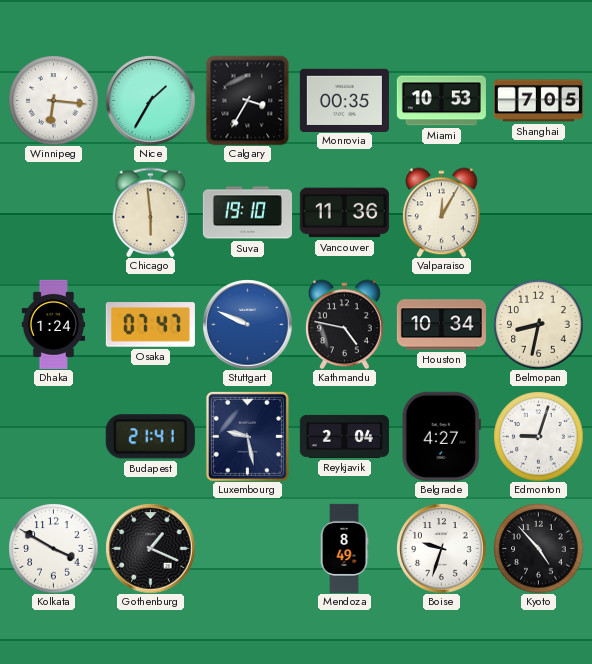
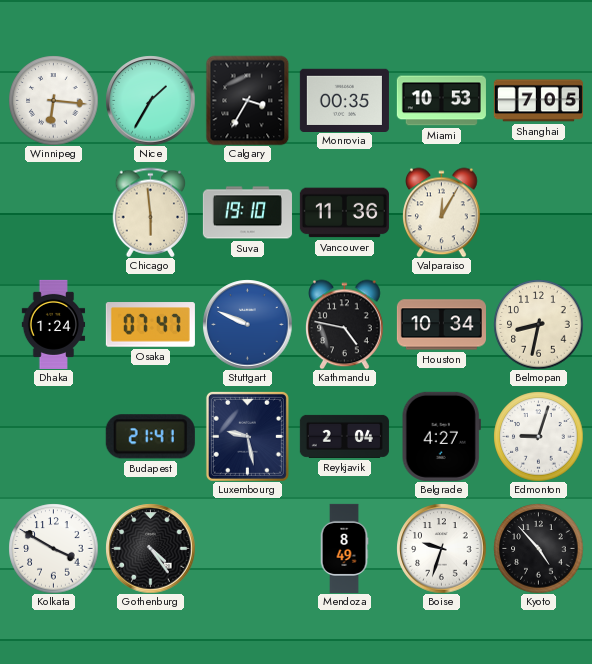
Gothenburg: 1:19 -> 4:24
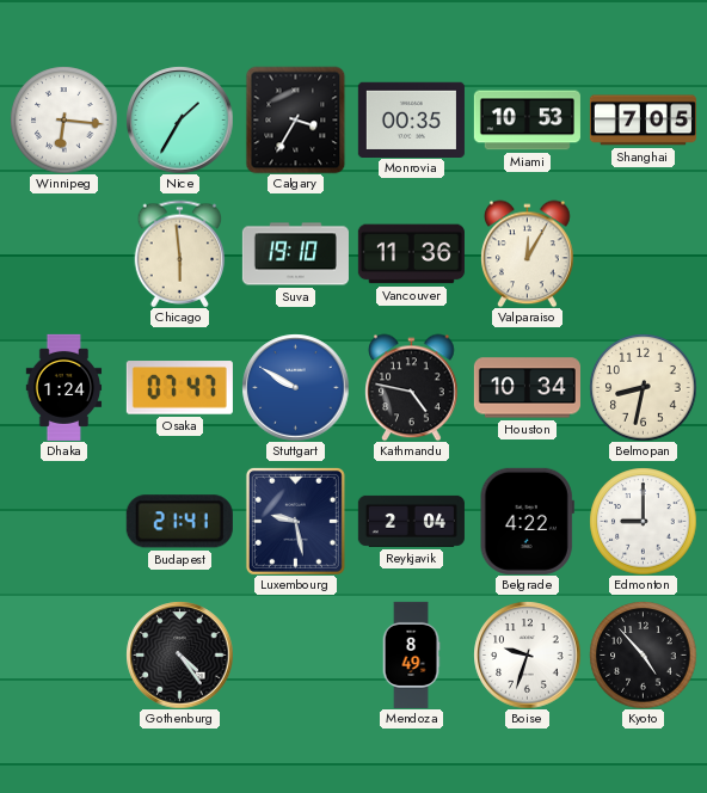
Stuttgart: 9:49 -> 9:50
Belgrade: 4:27 -> 4:22
Edmonton: 9:03 -> 9:00
Kolkata: 3:50 -> none
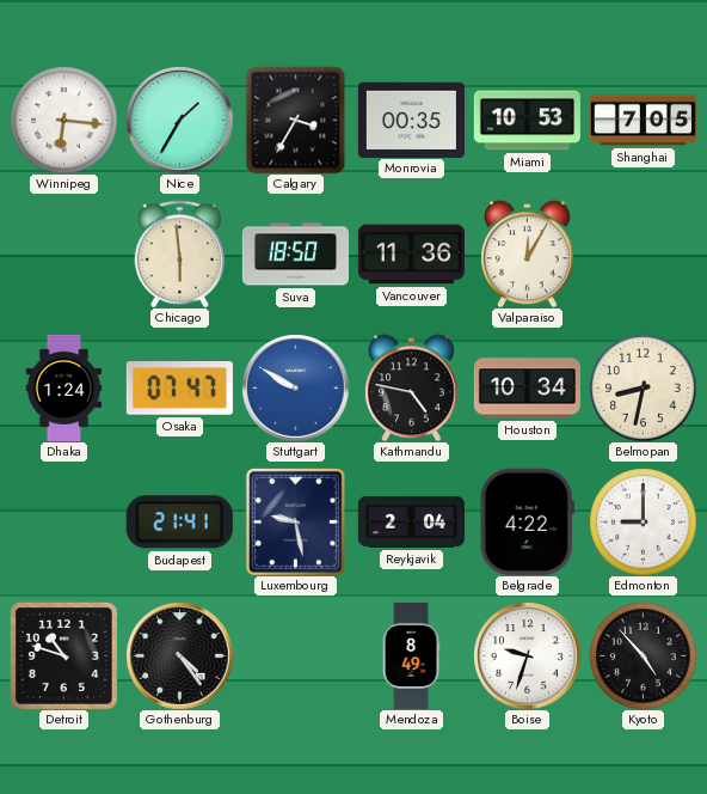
Suva: 19:10 -> 18:50
Detroit: none -> 10:48
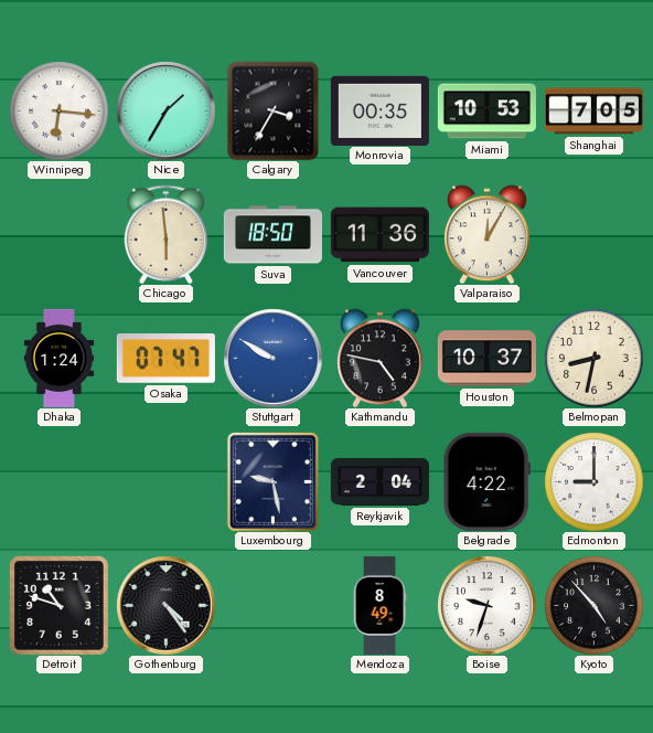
Houston: 10:34 -> 10:37
Budapest: 21:41 -> none
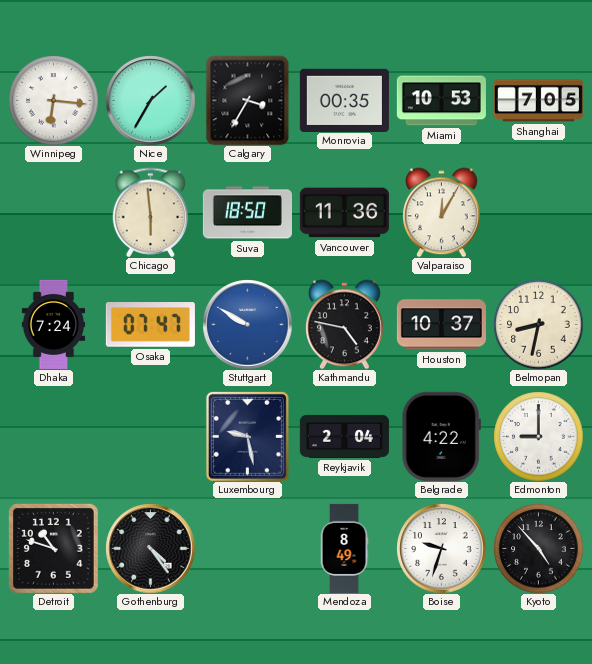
Dhaka: 1:24 -> 7:24
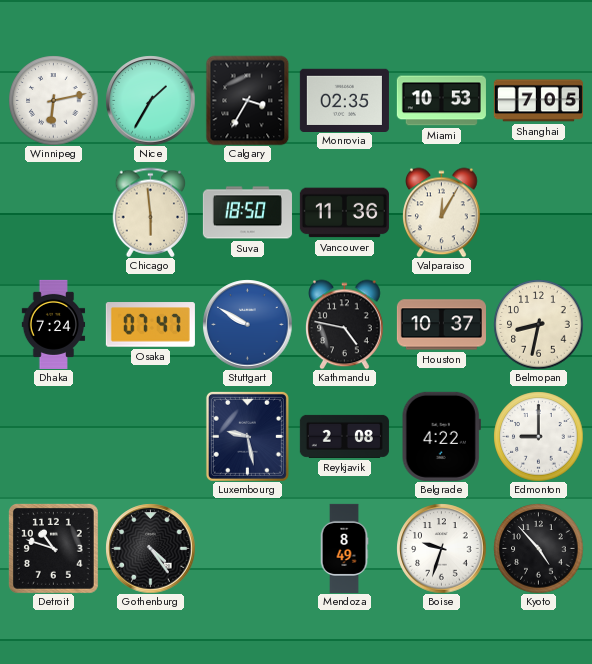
Winnipeg: 6:16 -> 6:13
Monrovia: 00:35 -> 02:35
Reykjavik: 2:04 -> 2:08
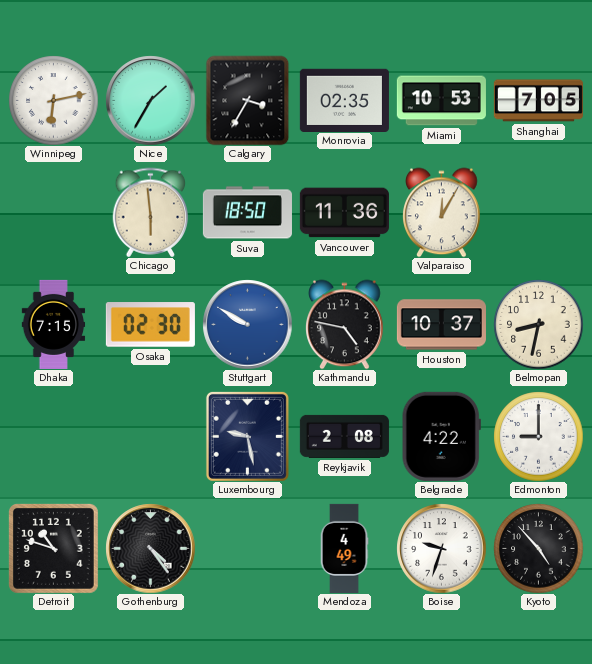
Dhaka: 7:24 -> 7:15
Osaka: 07:47 -> 02:30
Mendoza: 8:49 -> 4:49
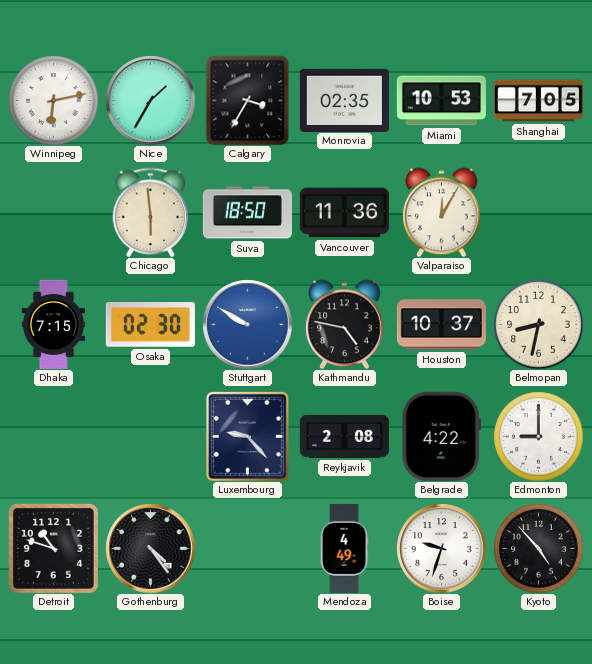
Luxembourg: 9:28 -> 9:23
